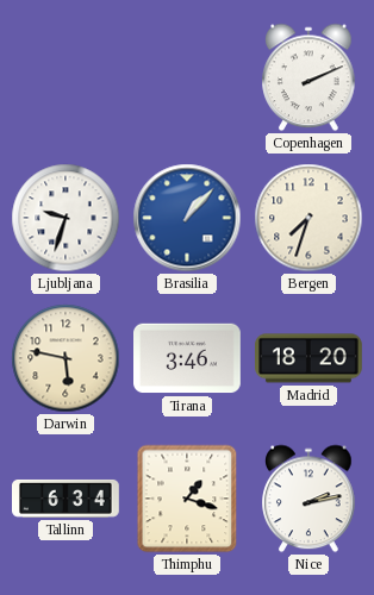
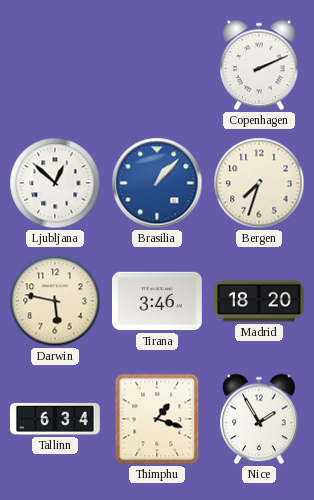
Ljubljana: 9:33 -> 12:52
Nice: 2:13 -> 1:55
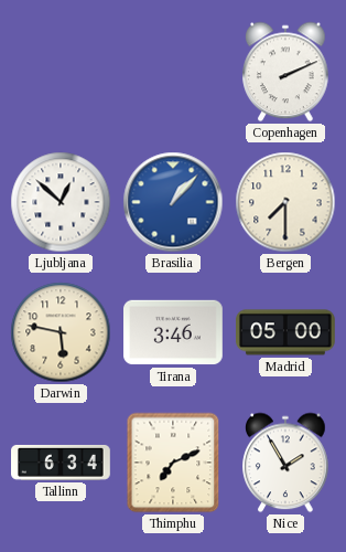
Bergen: 7:33 -> 7:30
Madrid: 18:20 -> 05:00
Thimphu: 1:18 -> 7:11
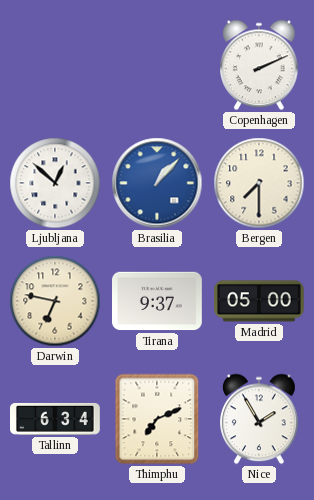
Darwin: 5:47 -> 6:47
Tirana: 3:46 -> 9:37
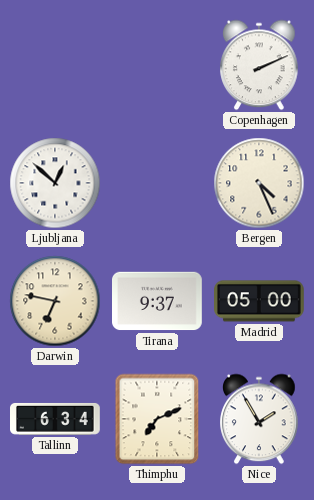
Brasilia: 1:07 -> none
Bergen: 7:30 -> 4:26
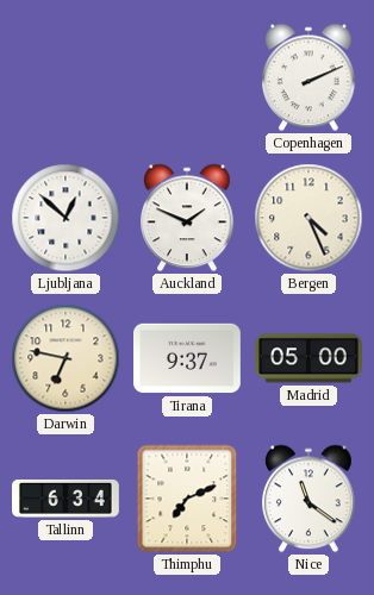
Auckland: none -> 1:49
Nice: 1:55 -> 11:21
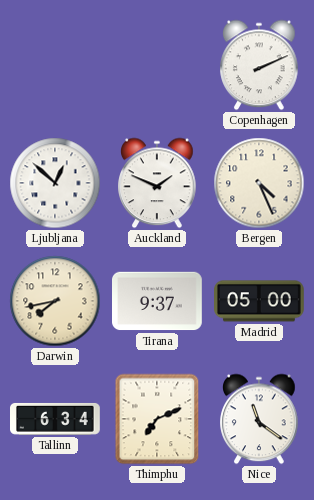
Darwin: 6:47 -> 7:43
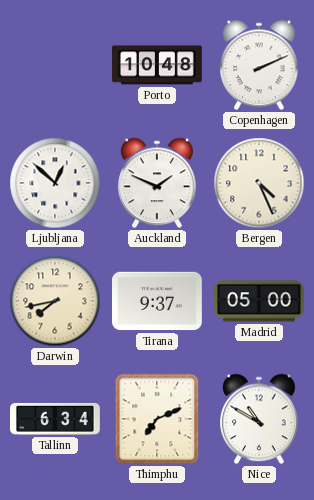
Porto: none -> 10:48
Nice: 11:21 -> 10:50
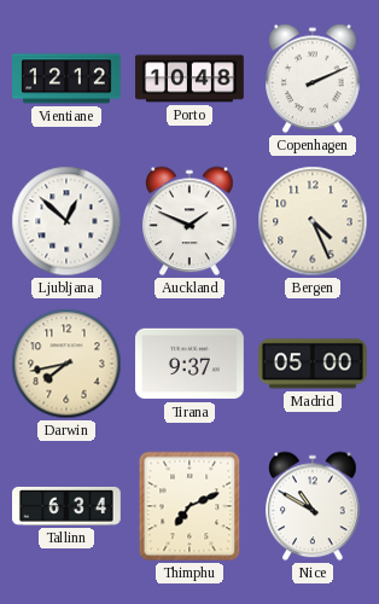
Vientiane: none -> 12:12
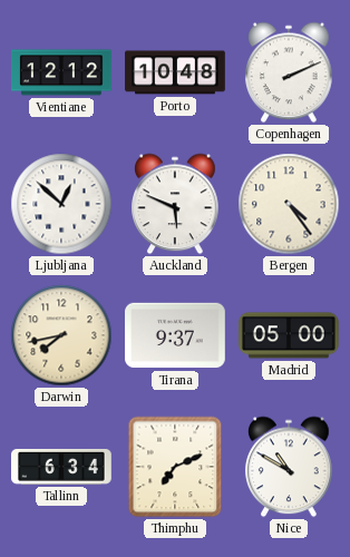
Auckland: 1:49 -> 5:49
Bergen: 4:26 -> 4:24
